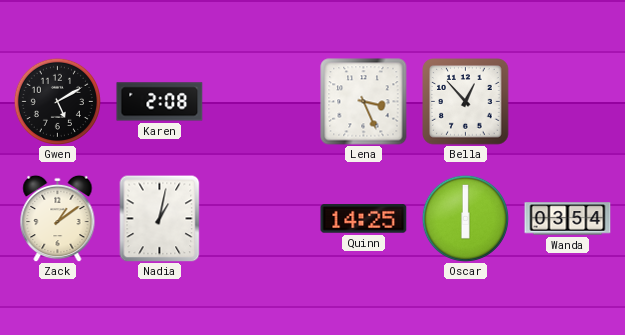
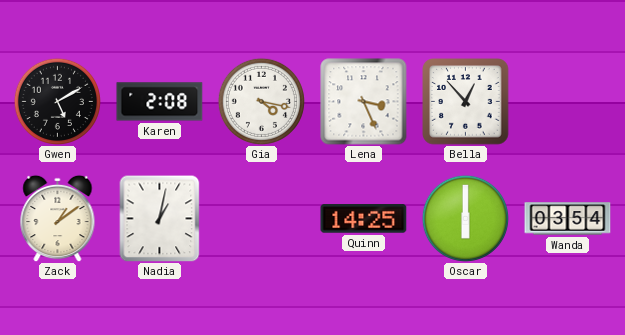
Gia: none -> 4:17
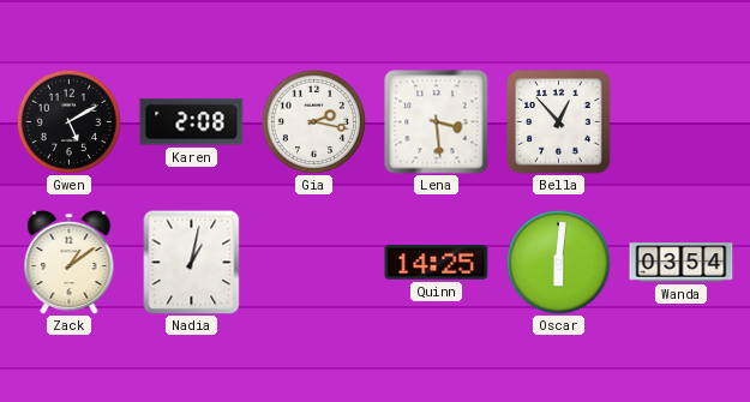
Gia: 4:17 -> 2:17
Lena: 3:26 -> 3:29
Oscar: 6:00 -> 6:01
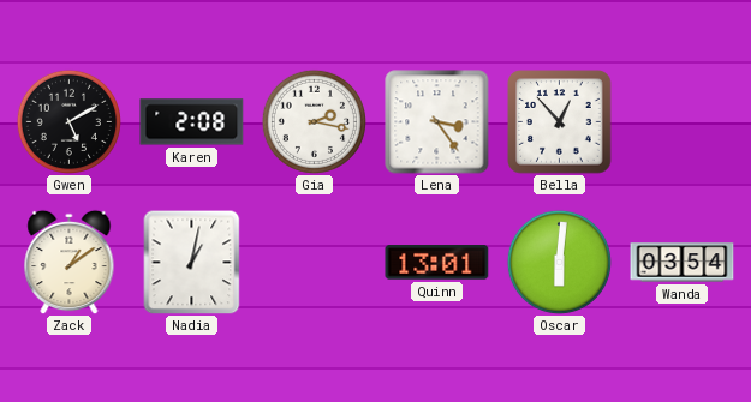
Lena: 3:29 -> 3:24
Quinn: 14:25 -> 13:01
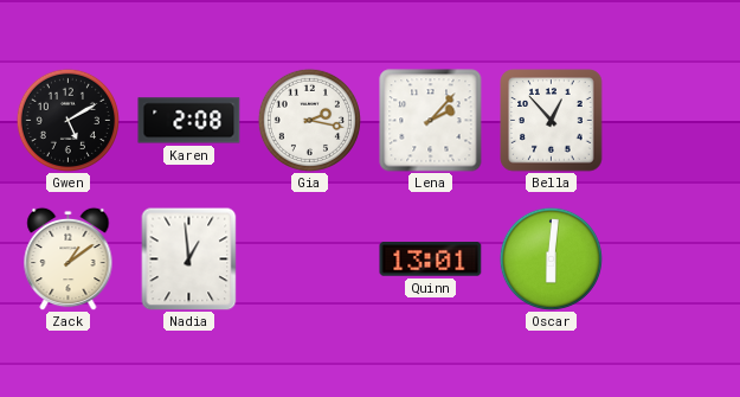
Lena: 3:24 -> 2:07
Nadia: 1:02 -> 12:59
Wanda: 03:54 -> none
